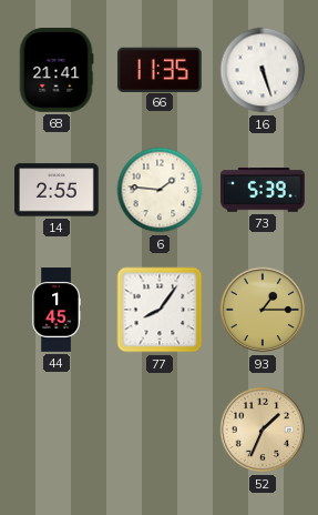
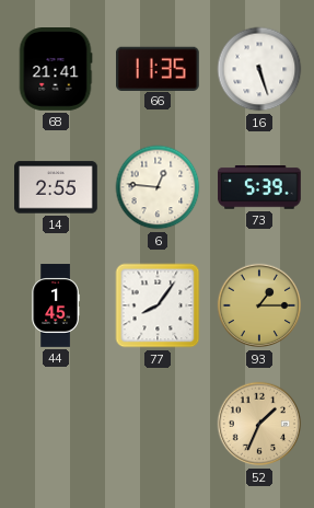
6: 1:46 -> 12:46
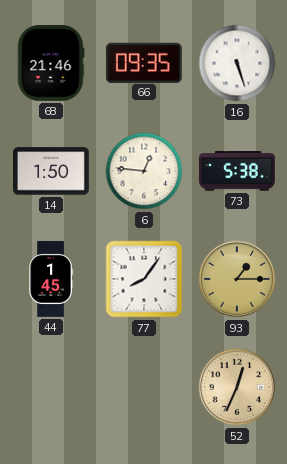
68: 21:41 -> 21:46
66: 11:35 -> 09:35
14: 2:55 -> 1:50
73: 5:39 -> 5:38
52: 1:34 -> 12:34
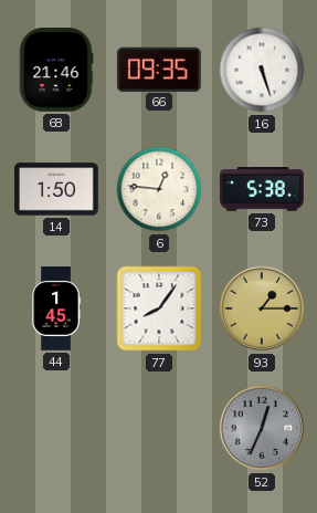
52 dial: champagne -> grey
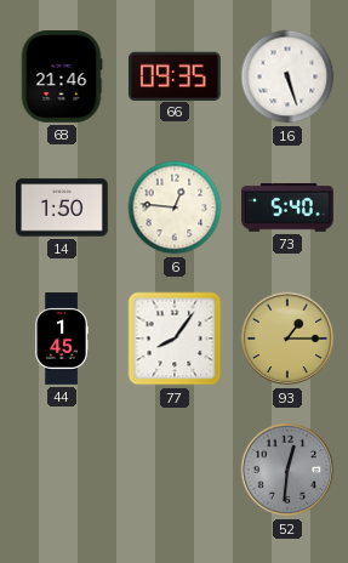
73: 5:38 -> 5:40
52: 12:34 -> 12:31
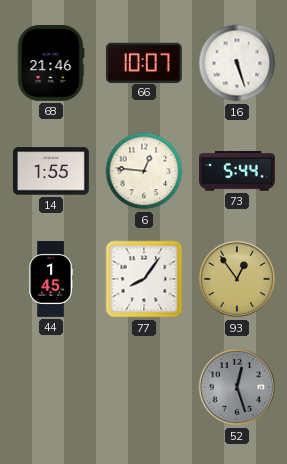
66: 09:35 -> 10:07
14: 1:50 -> 1:55
73: 5:40 -> 5:44
93: 1:15 -> 12:54
52: 12:31 -> 12:27
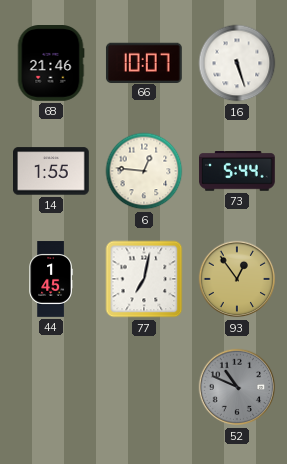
77: 8:06 -> 7:02
52: 12:27 -> 10:49
